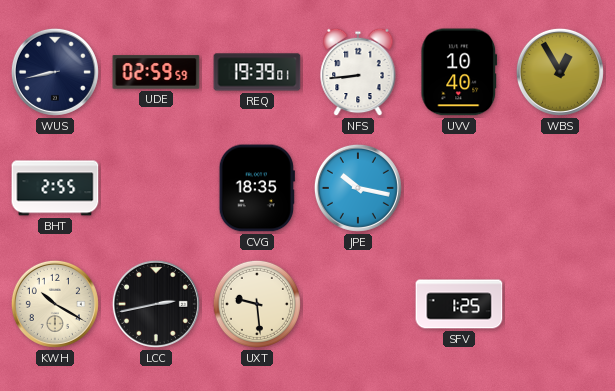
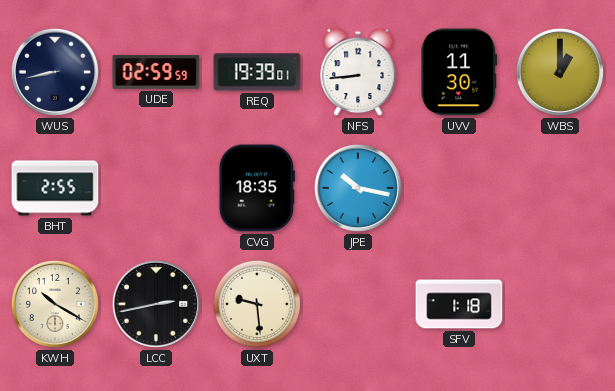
UVV: 10:40 -> 11:30
WBS: 12:55 -> 1:00
SFV: 1:25 -> 1:18
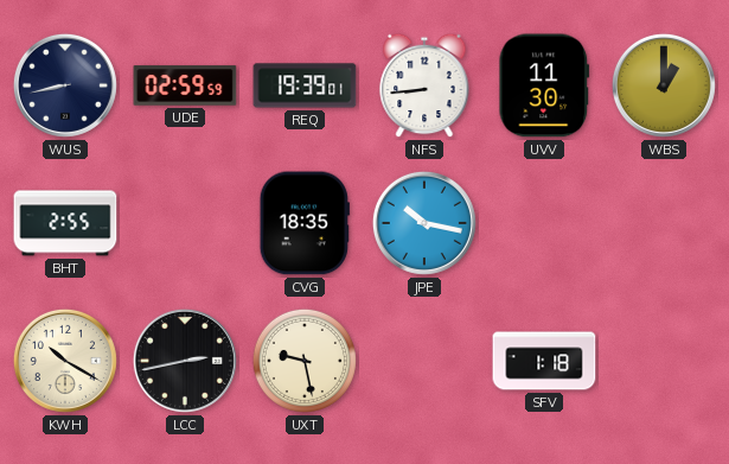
UXT: 9:29 -> 9:28
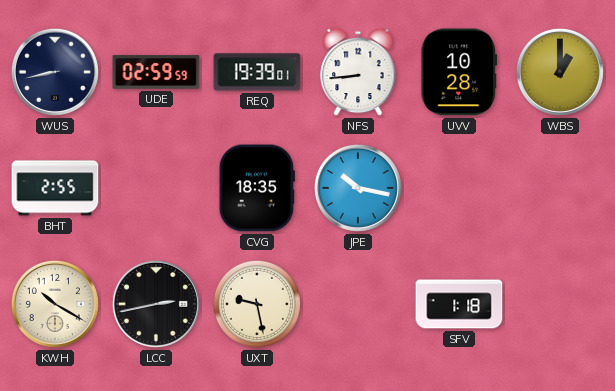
UVV: 11:30 -> 10:28
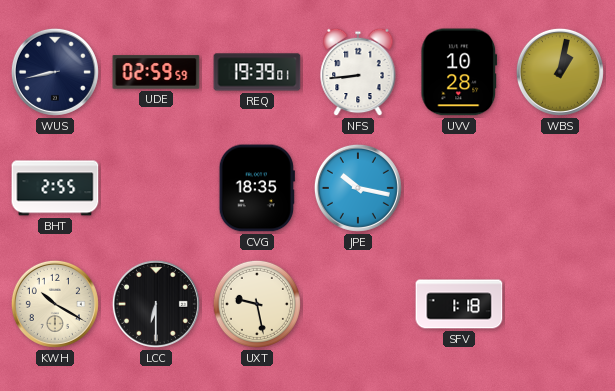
WBS: 1:00 -> 1:02
LCC: 2:43 -> 6:30
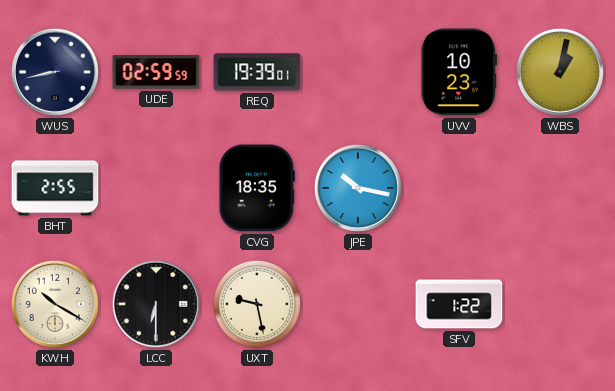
NFS: 8:44 -> none
UVV: 10:28 -> 10:23
SFV: 1:18 -> 1:22
